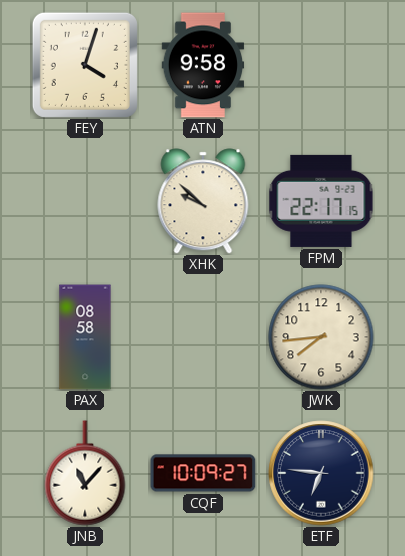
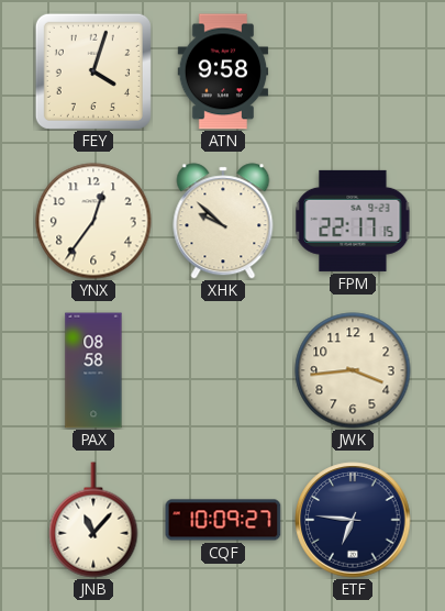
YNX: none -> 12:36
JWK: 7:44 -> 3:44
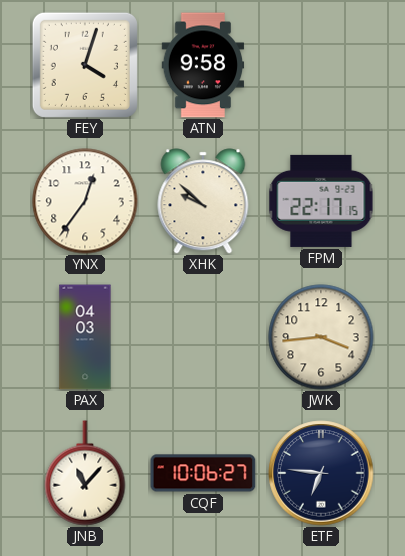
PAX: 08:58 -> 04:03
CQF: 10:09 -> 10:06
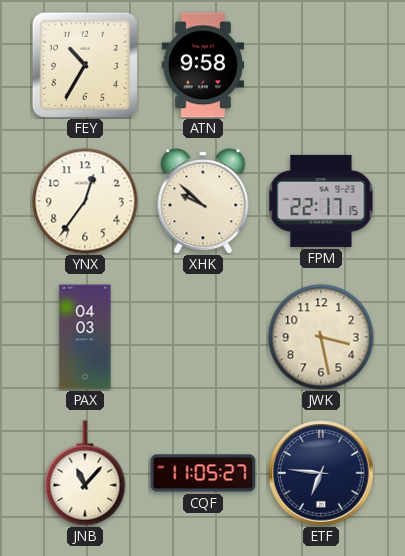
FEY: 4:03 -> 10:35
JWK: 3:44 -> 3:28
CQF: 10:06 -> 11:05
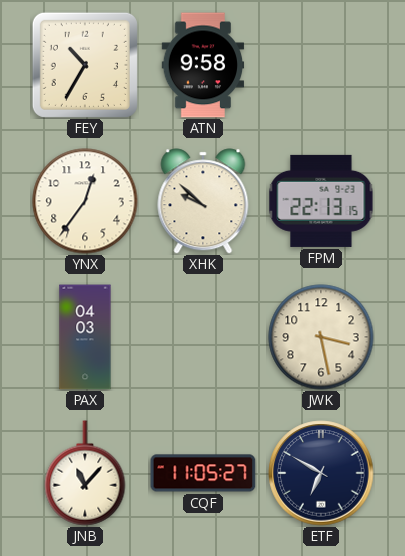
FPM: 22:17 -> 22:13
ETF: 6:46 -> 6:50
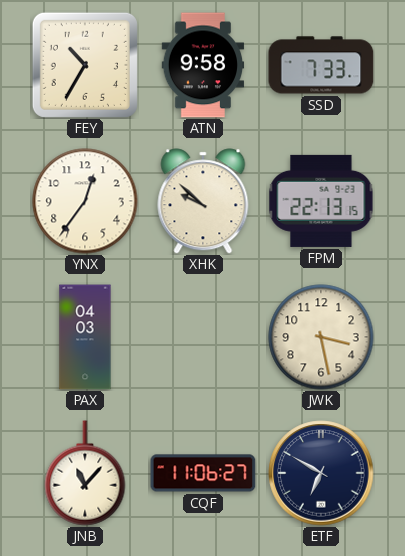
SSD: none -> 7:33
CQF: 11:05 -> 11:06
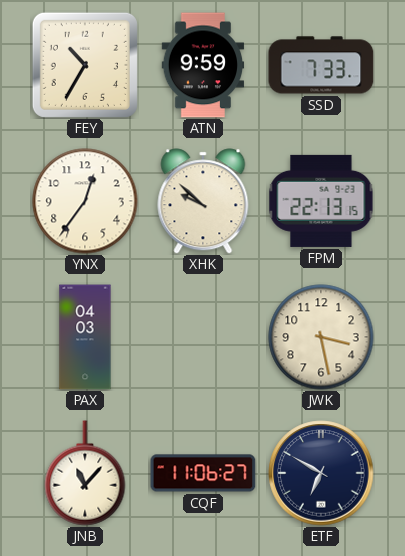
ATN: 9:58 -> 9:59
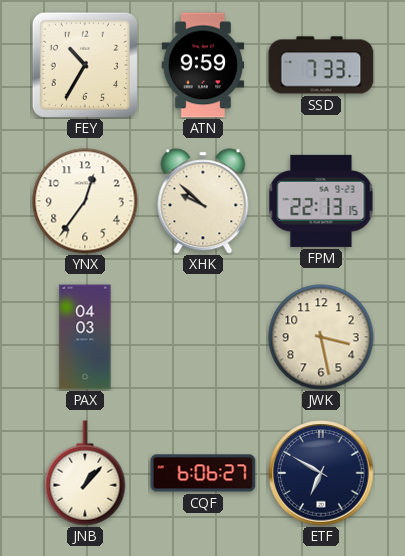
JNB: 11:07 -> 1:07
CQF: 11:06 -> 6:06
